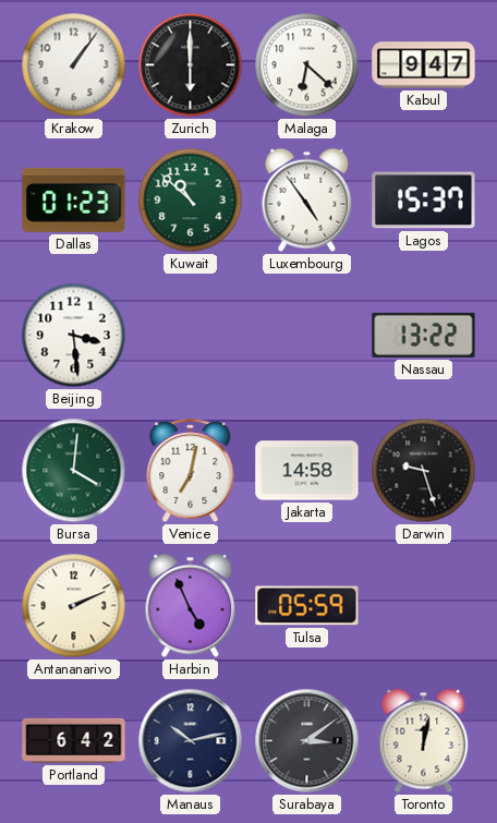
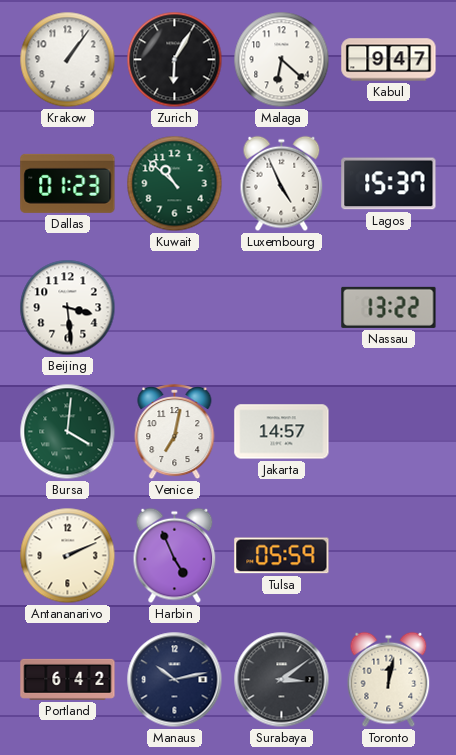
Zurich: 6:00 -> 6:05
Luxembourg: 4:54 -> 4:56
Jakarta: 14:58 -> 14:57
Darwin: 9:27 -> none
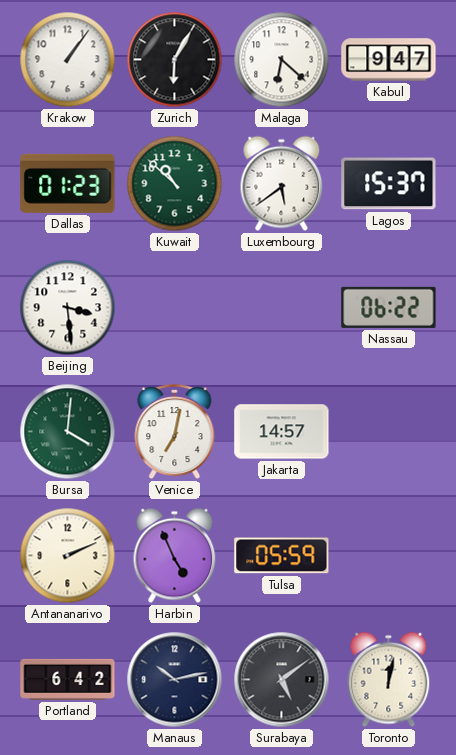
Luxembourg: 4:56 -> 5:39
Nassau: 13:22 -> 06:22
Surabaya: 3:09 -> 5:09
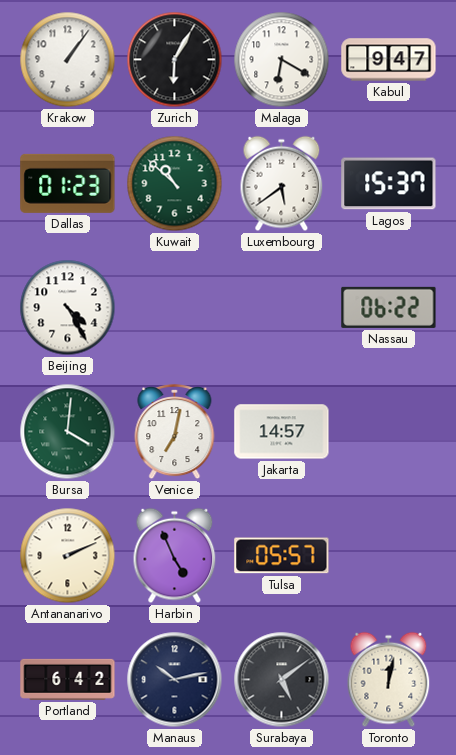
Malaga: 6:22 -> 6:20
Beijing: 3:29 -> 4:25
Tulsa: 05:59 -> 05:57
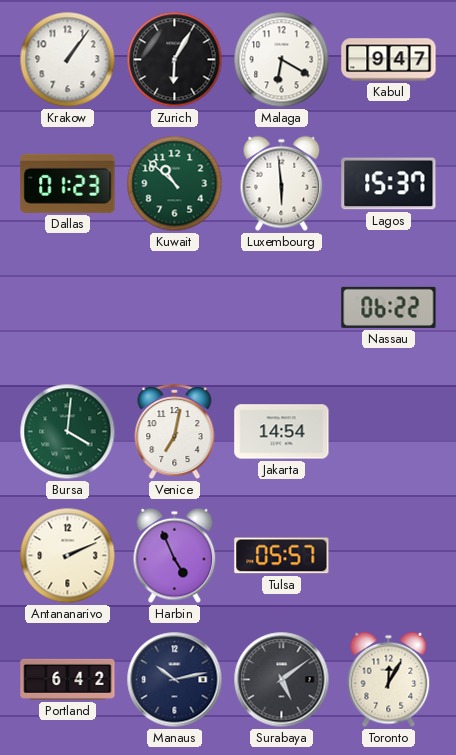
Luxembourg: 5:39 -> 5:59
Beijing: 4:25 -> none
Jakarta: 14:57 -> 14:54
Toronto: 12:02 -> 12:05
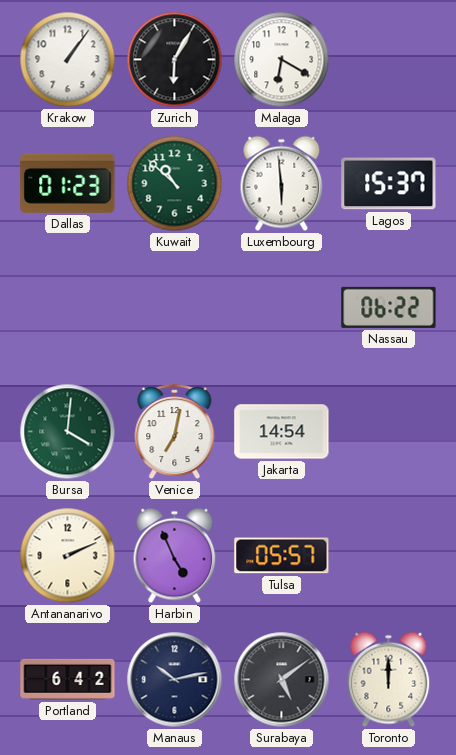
Kabul: 9:47 -> none
Toronto: 12:05 -> 12:00
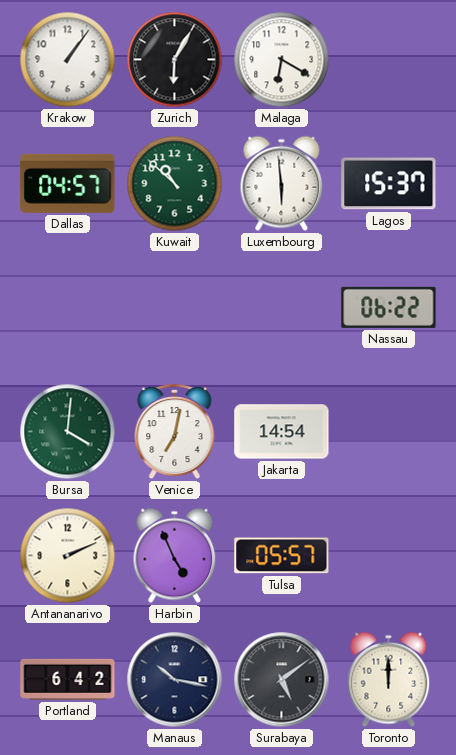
Dallas: 01:23 -> 04:57
Manaus: 10:13 -> 10:17
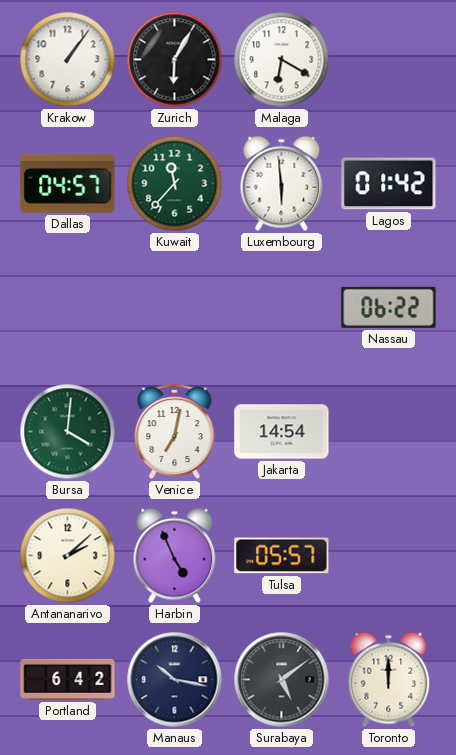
Kuwait: 10:52 -> 11:37
Lagos: 15:37 -> 01:42
Antananarivo: 2:11 -> 2:08
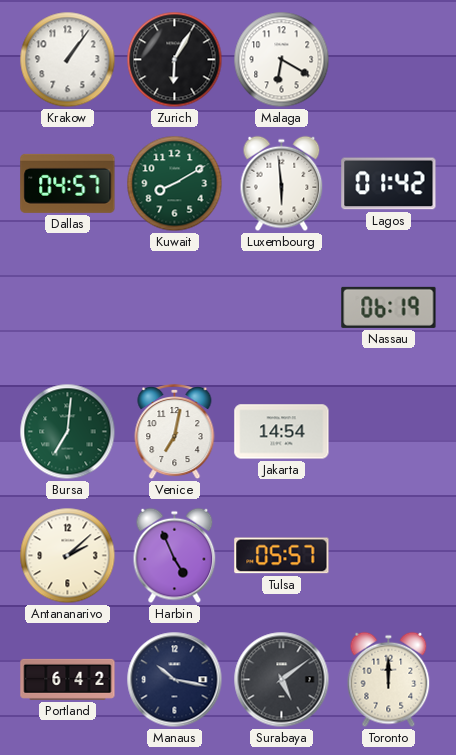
Kuwait: 11:37 -> 8:10
Nassau: 06:22 -> 06:19
Bursa: 4:01 -> 7:01
